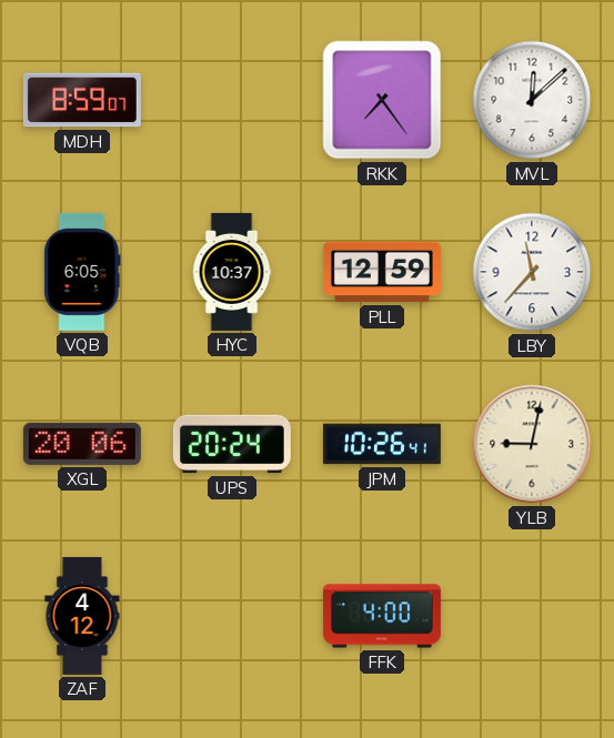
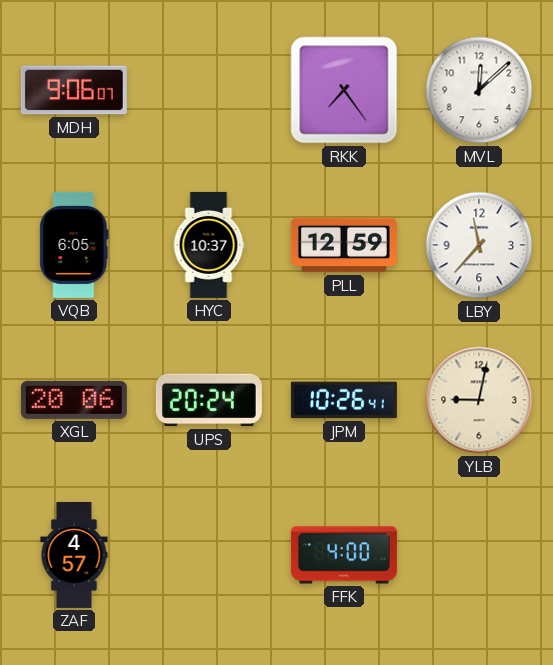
MDH: 8:59 -> 9:06
ZAF: 4:12 -> 4:57
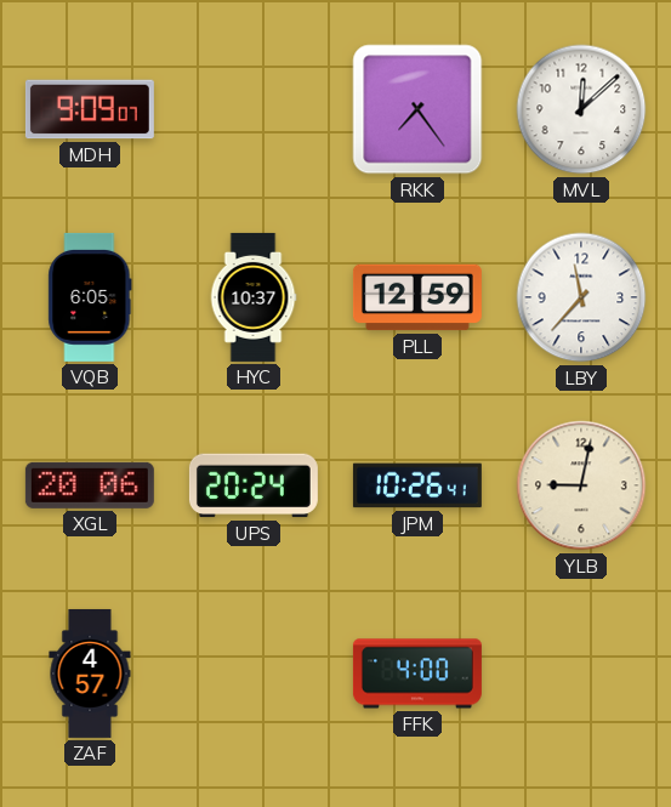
MDH: 9:06 -> 9:09
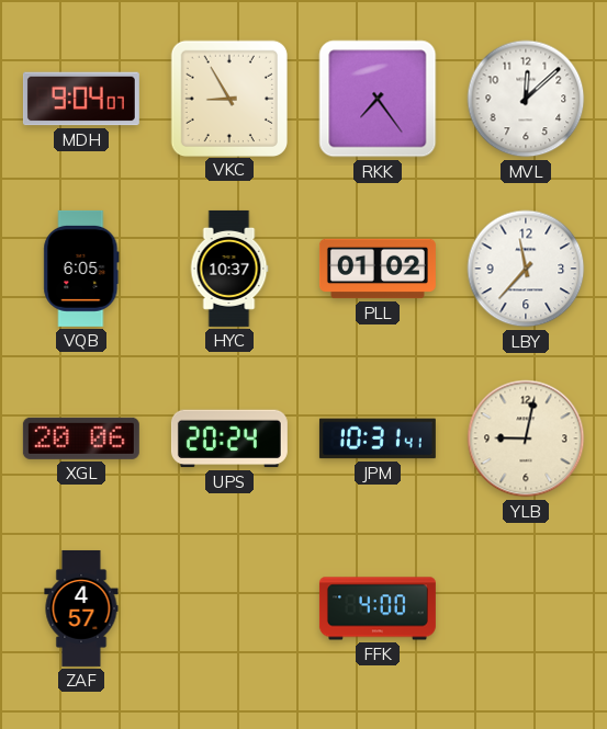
MDH: 9:09 -> 9:04
VKC: none -> 8:55
PLL: 12:59 -> 01:02
JPM: 10:26 -> 10:31
